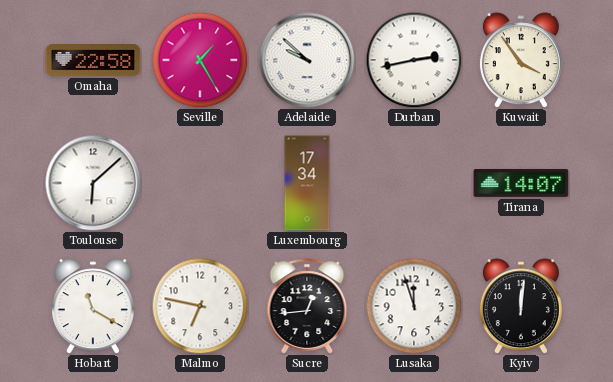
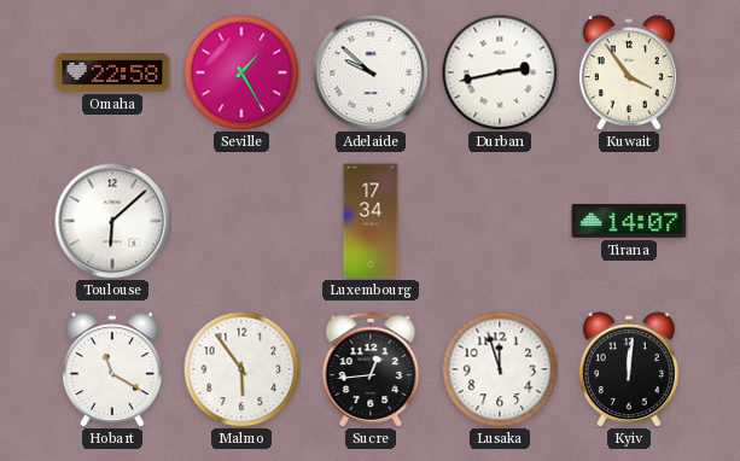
Malmo: 6:47 -> 5:54
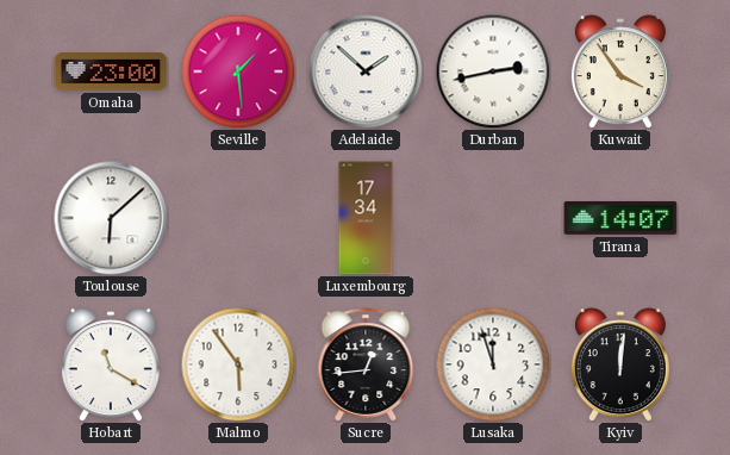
Omaha: 22:58 -> 23:00
Seville: 1:25 -> 1:29
Adelaide: 9:52 -> 1:52
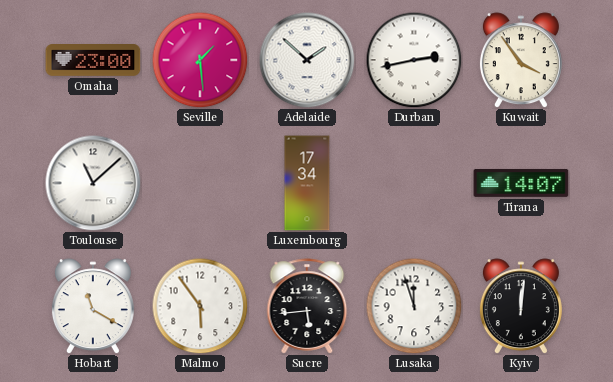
Toulouse: 6:08 -> 11:08
Sucre: 12:44 -> 5:44
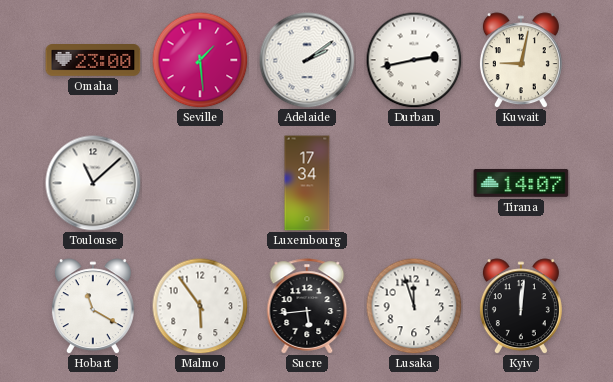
Adelaide: 1:52 -> 2:09
Kuwait: 3:54 -> 9:02
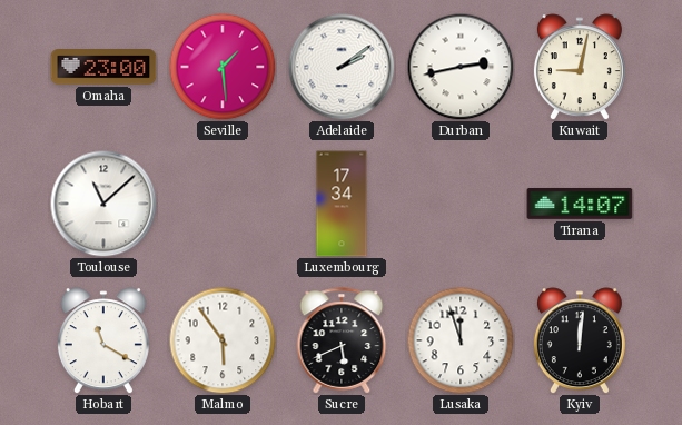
Sucre: 5:44 -> 5:41
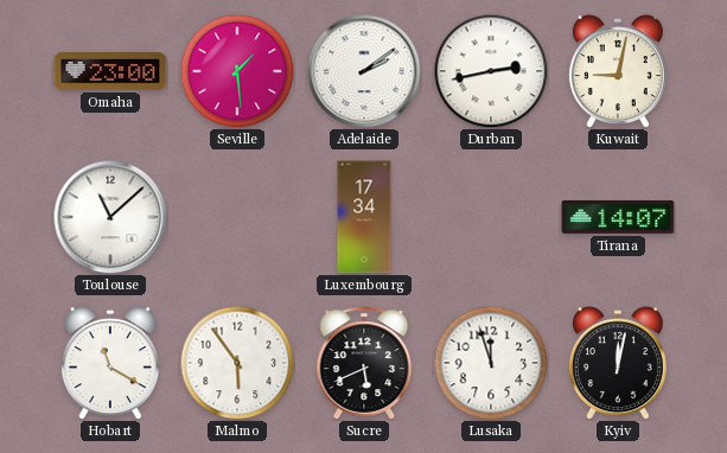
Kyiv: 12:01 -> 12:02
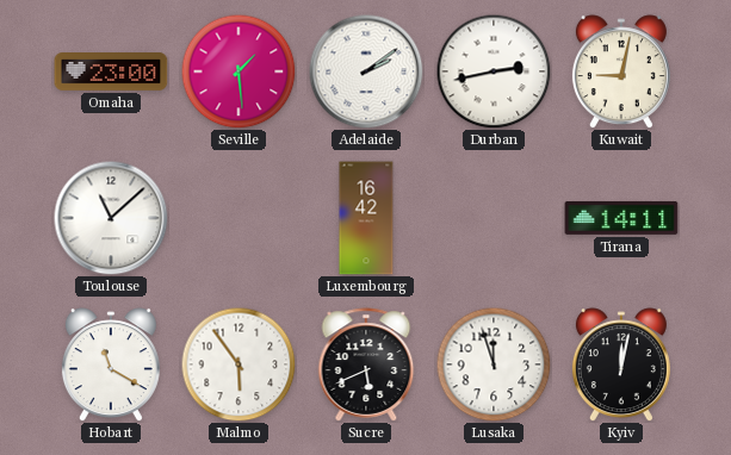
Luxembourg: 17:34 -> 16:42
Tirana: 14:07 -> 14:11
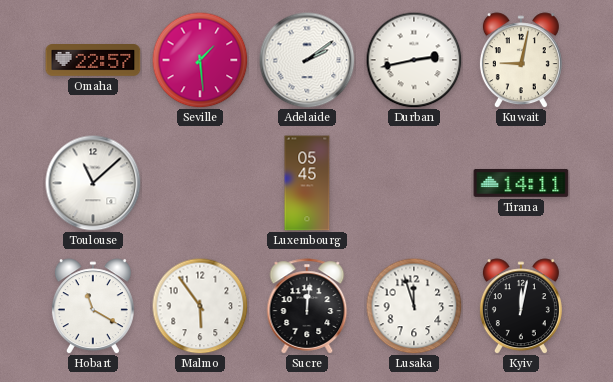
Omaha: 23:00 -> 22:57
Luxembourg: 16:42 -> 05:45
Sucre: 5:41 -> 12:01
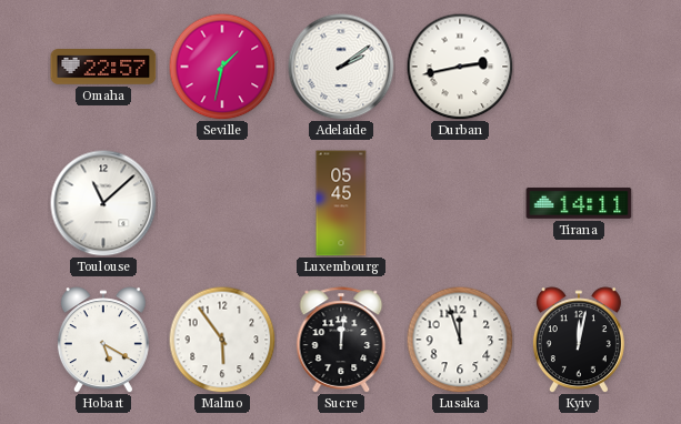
Seville: 1:29 -> 1:32
Kuwait: 9:02 -> none
Hobart: 11:20 -> 5:20
